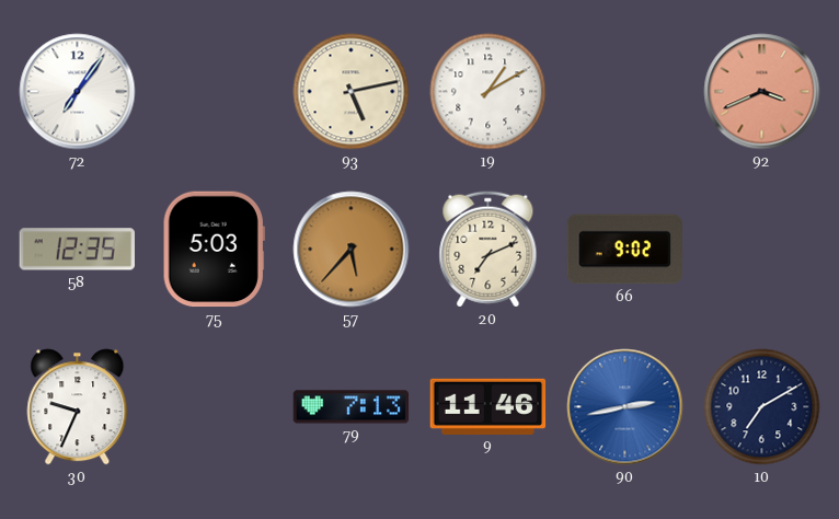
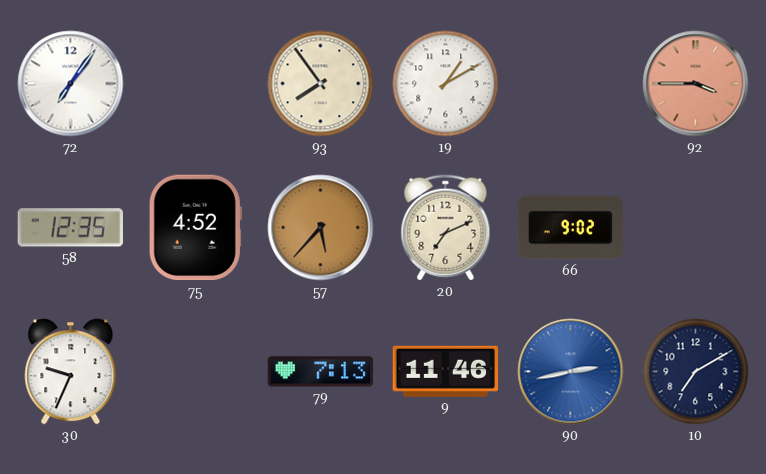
93: 5:13 -> 7:54
92: 3:41 -> 3:45
75: 5:03 -> 4:52
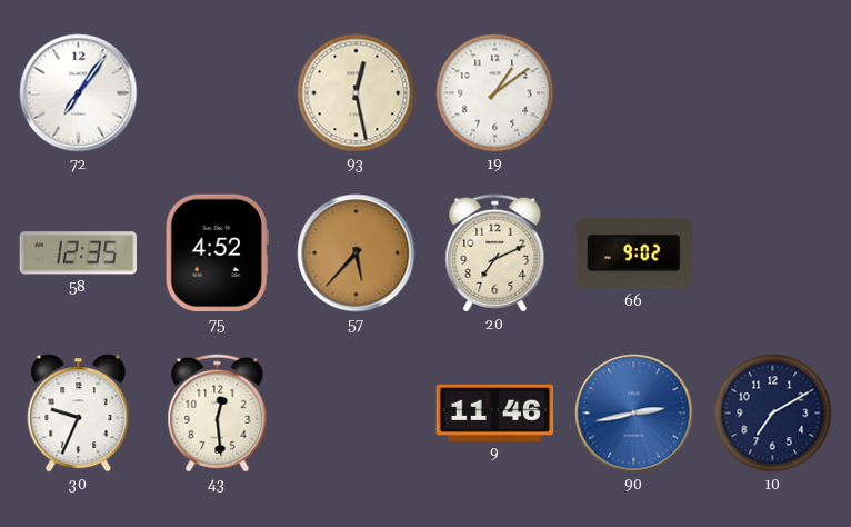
93: 7:54 -> 12:28
19: 1:10 -> 1:09
92: 3:45 -> none
43: none -> 12:29
79: 7:13 -> none
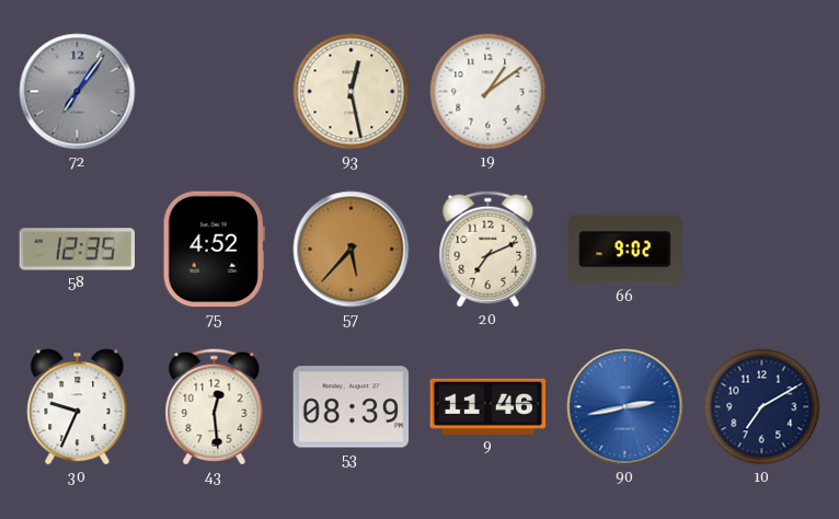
72 dial: white -> grey
53: none -> 08:39
